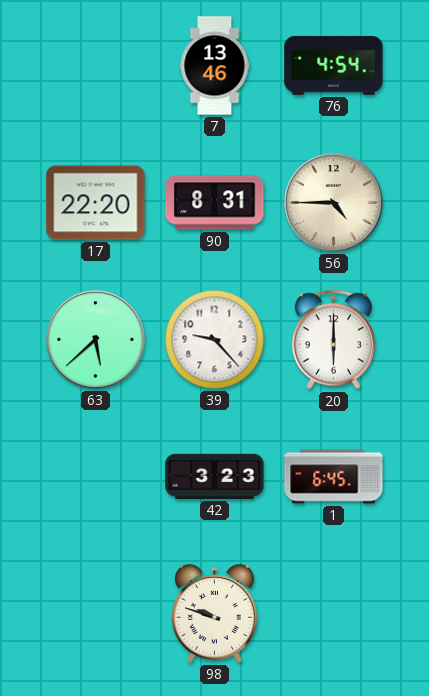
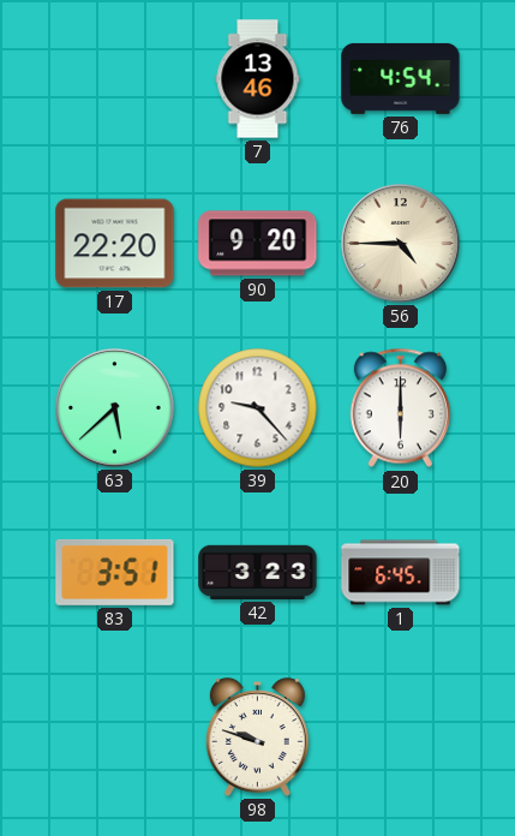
90: 8:31 -> 9:20
83: none -> 3:51
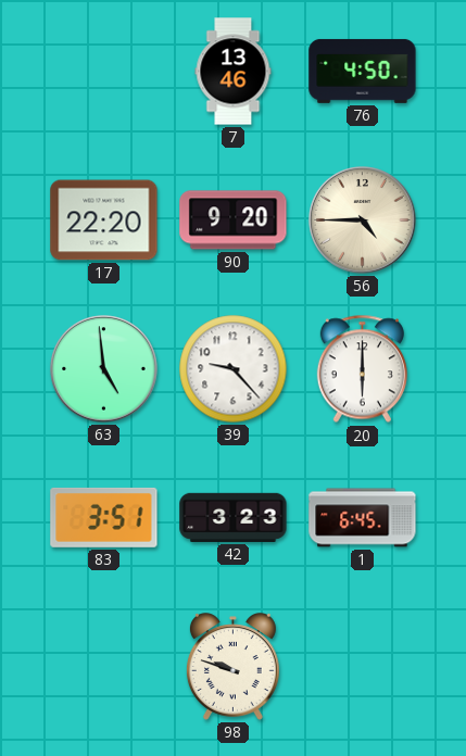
76: 4:54 -> 4:50
63: 5:38 -> 4:59
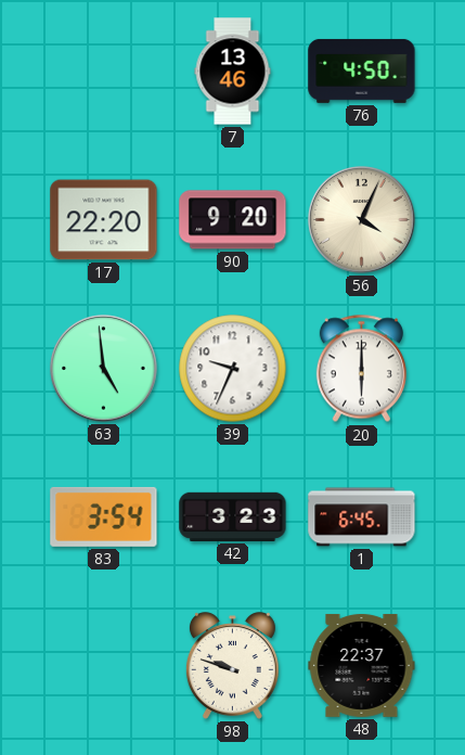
56: 4:45 -> 4:04
39: 9:23 -> 9:34
83: 3:51 -> 3:54
48: none -> 22:37
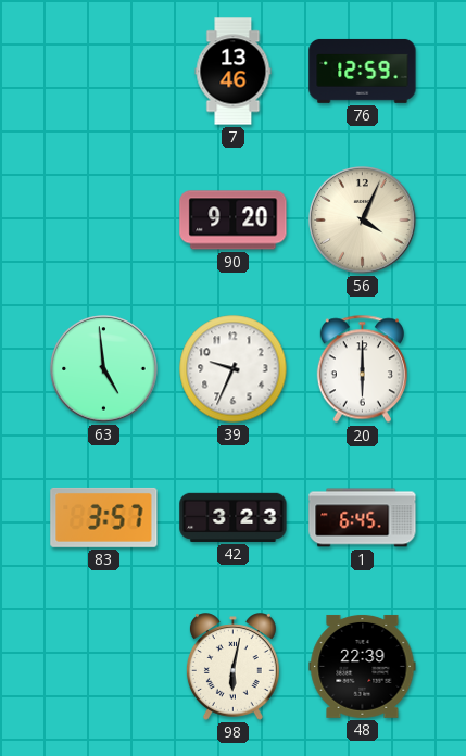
76: 4:50 -> 12:59
17: 22:20 -> none
83: 3:54 -> 3:57
98: 9:48 -> 6:02
48: 22:37 -> 22:39
